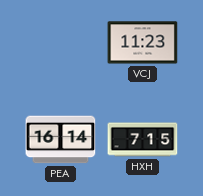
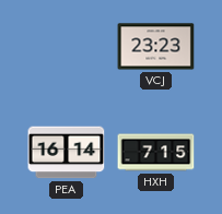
VCJ: 11:23 -> 23:23
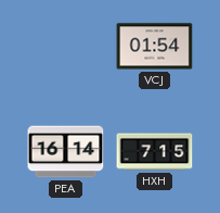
VCJ: 23:23 -> 01:54
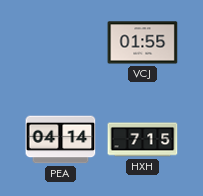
VCJ: 01:54 -> 01:55
PEA: 16:14 -> 04:14
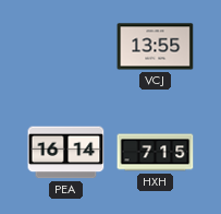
VCJ: 01:55 -> 13:55
PEA: 04:14 -> 16:14
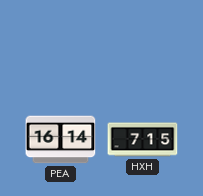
VCJ: 13:55 -> none
